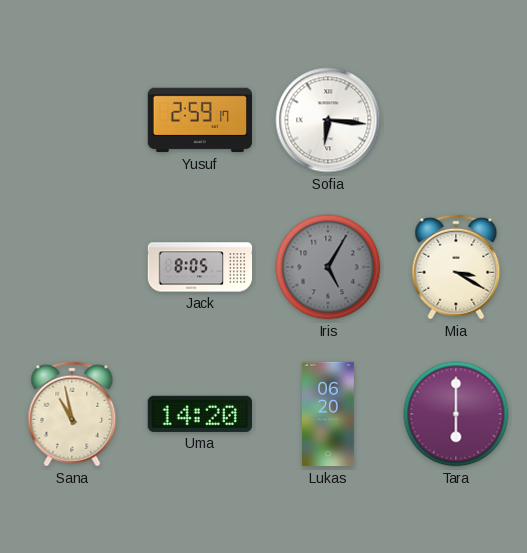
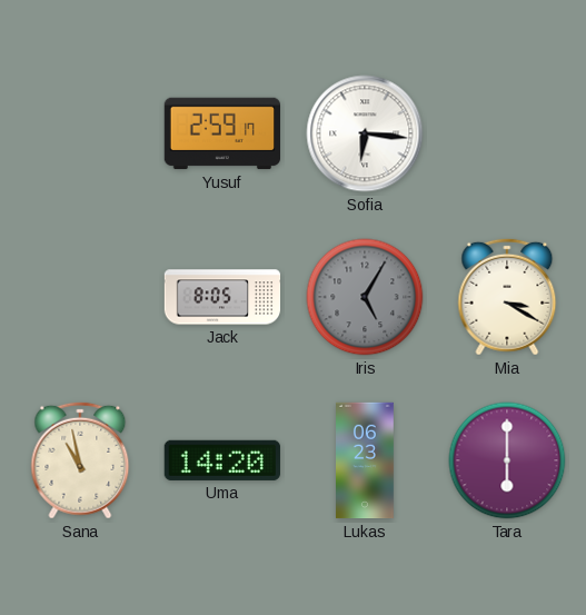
Lukas: 06:20 -> 06:23
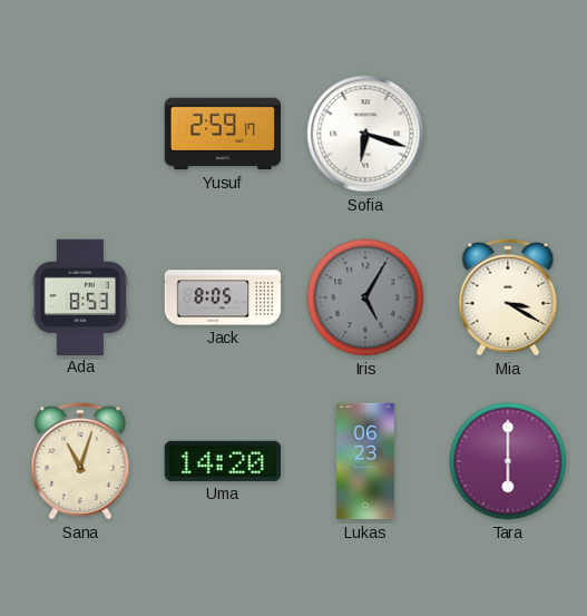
Sofia: 6:16 -> 6:18
Ada: none -> 8:53
Sana: 10:58 -> 11:03
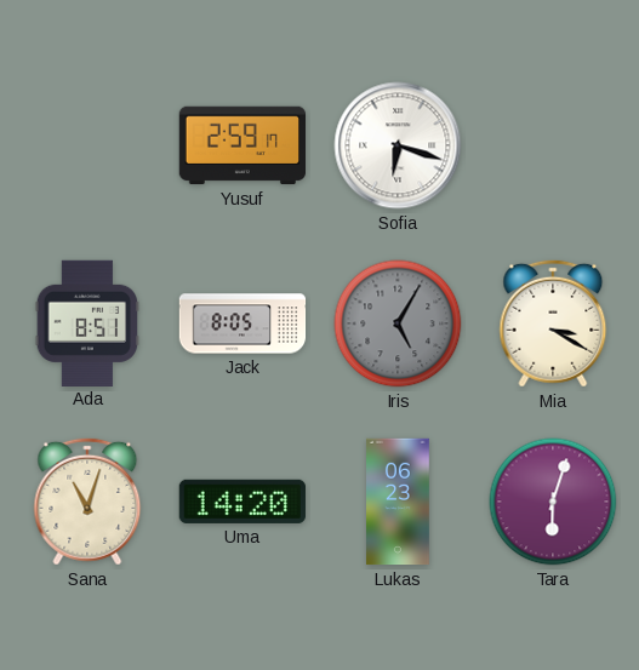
Ada: 8:53 -> 8:51
Tara: 6:00 -> 6:03
